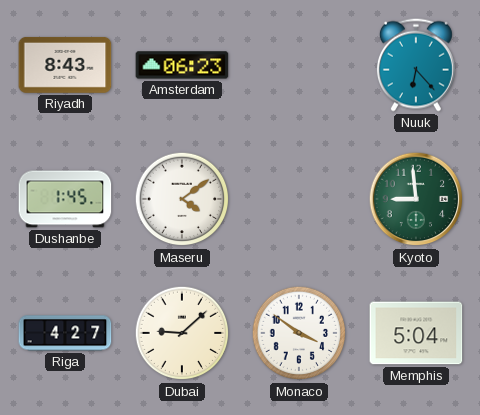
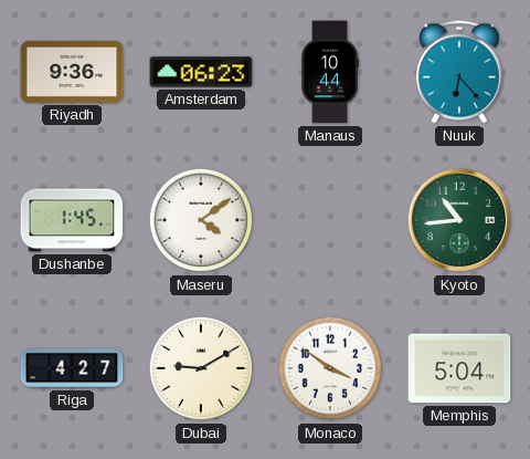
Riyadh: 8:43 -> 9:36
Manaus: none -> 10:44
Kyoto: 8:59 -> 10:44
Dubai: 9:08 -> 9:10
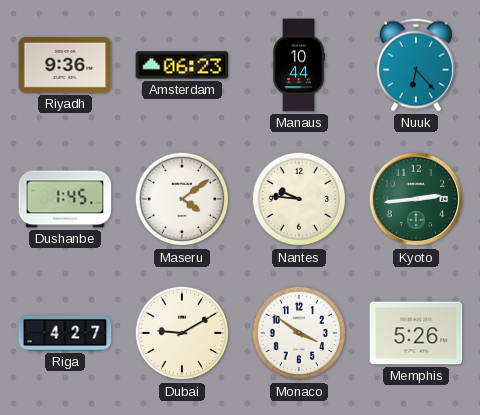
Nantes: none -> 9:46
Kyoto: 10:44 -> 2:44
Memphis: 5:04 -> 5:26
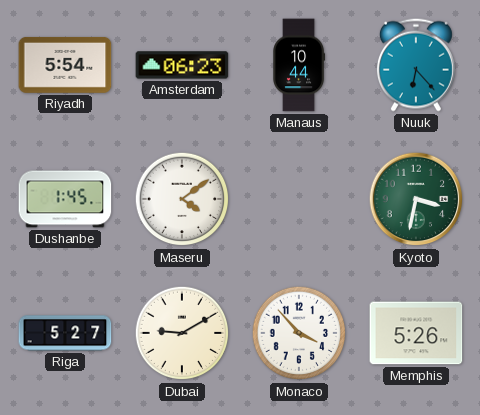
Riyadh: 9:36 -> 5:54
Nantes: 9:46 -> none
Kyoto: 2:44 -> 3:32
Riga: 4:27 -> 5:27
Monaco: 3:51 -> 3:53
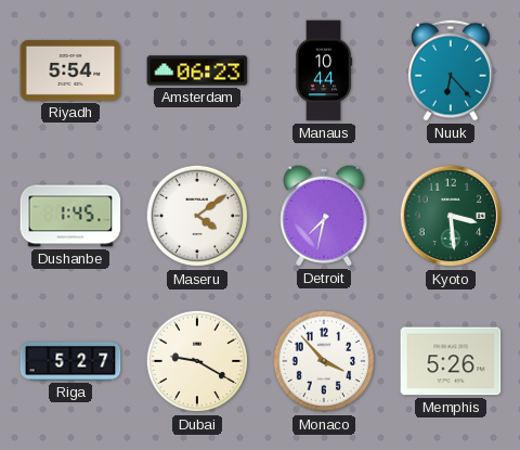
Detroit: none -> 7:32
Kyoto: 3:32 -> 3:29
Dubai: 9:10 -> 9:20
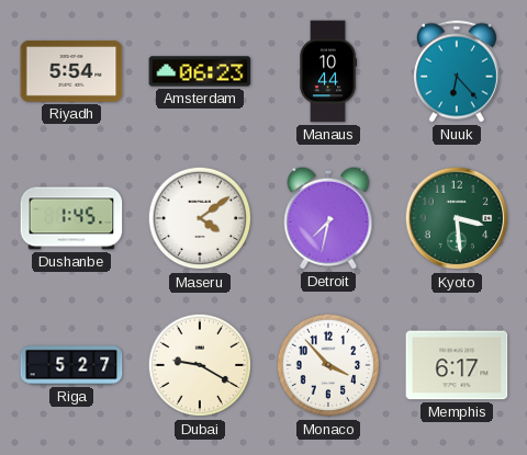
Memphis: 5:26 -> 6:17
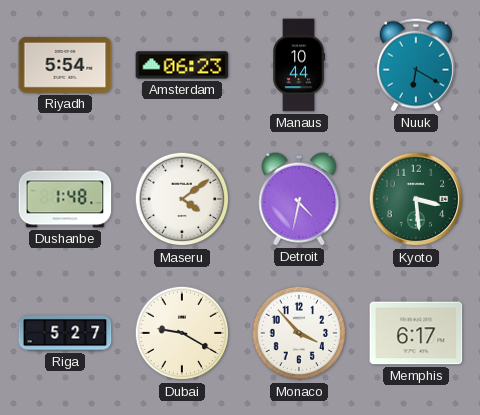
Nuuk: 6:23 -> 6:20
Dushanbe: 1:45 -> 1:48
Detroit: 7:32 -> 4:32
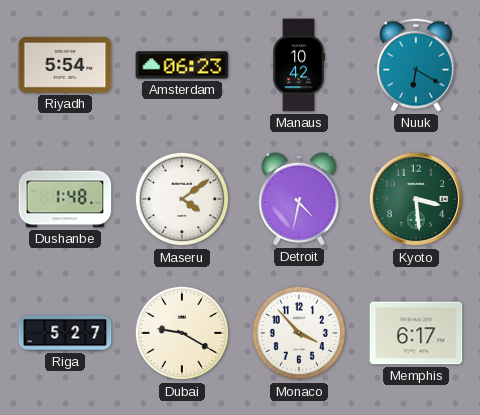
Manaus: 10:44 -> 10:42
